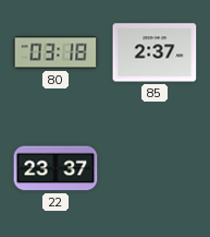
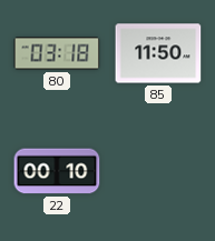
85: 2:37 -> 11:50
22: 23:37 -> 00:10
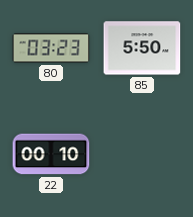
80: 03:18 -> 03:23
85: 11:50 -> 5:50
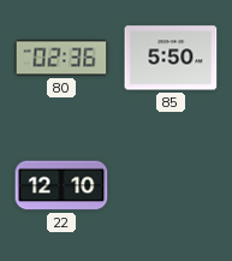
80: 03:23 -> 02:36
22: 00:10 -> 12:10
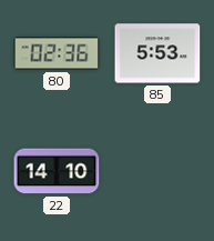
85: 5:50 -> 5:53
22: 12:10 -> 14:10
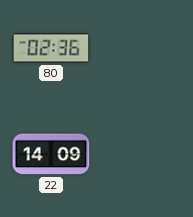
85: 5:53 -> none
22: 14:10 -> 14:09
